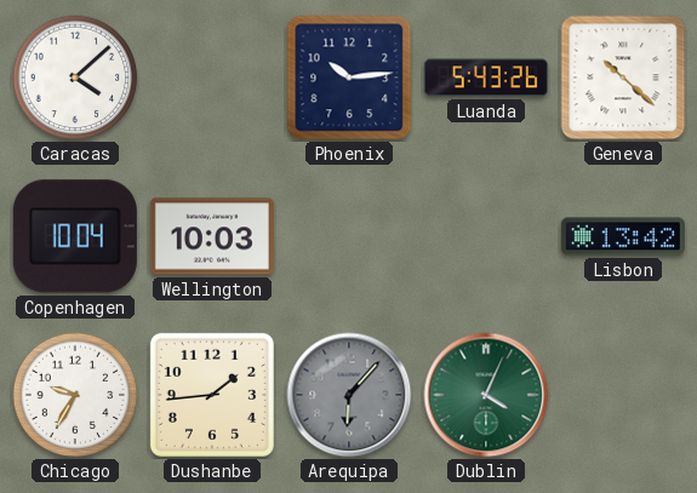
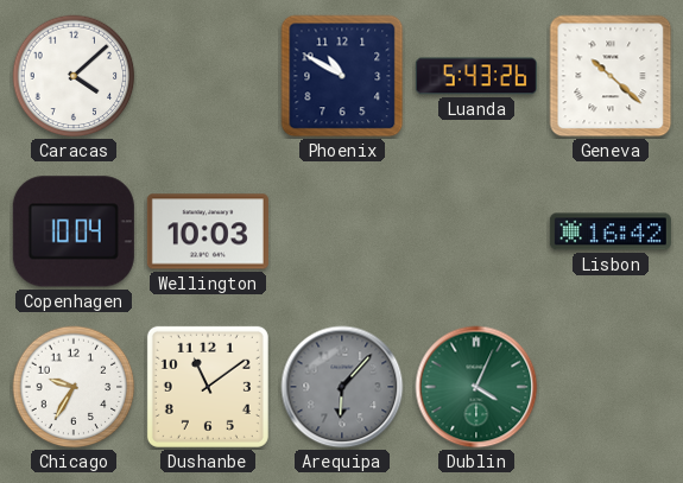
Phoenix: 10:14 -> 10:50
Lisbon: 13:42 -> 16:42
Dushanbe: 1:44 -> 11:09
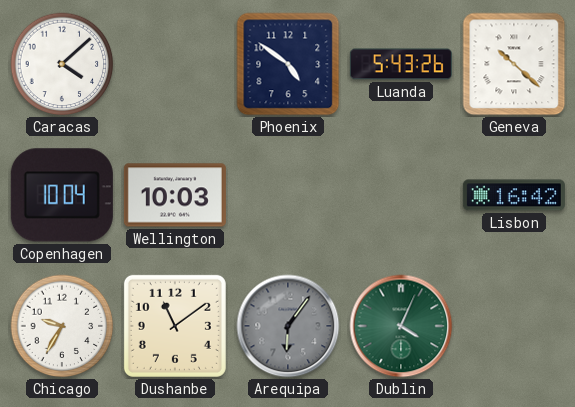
Phoenix: 10:50 -> 4:51
Arequipa: 6:07 -> 6:06
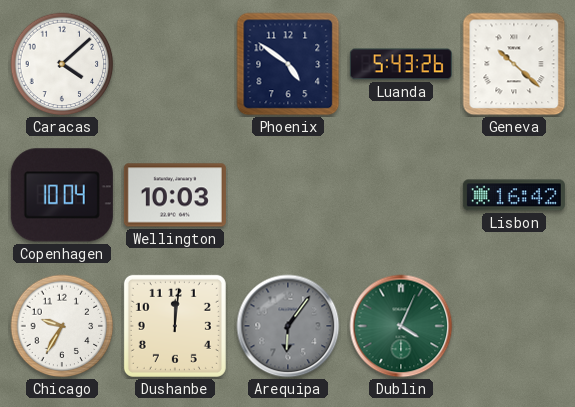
Dushanbe: 11:09 -> 12:01
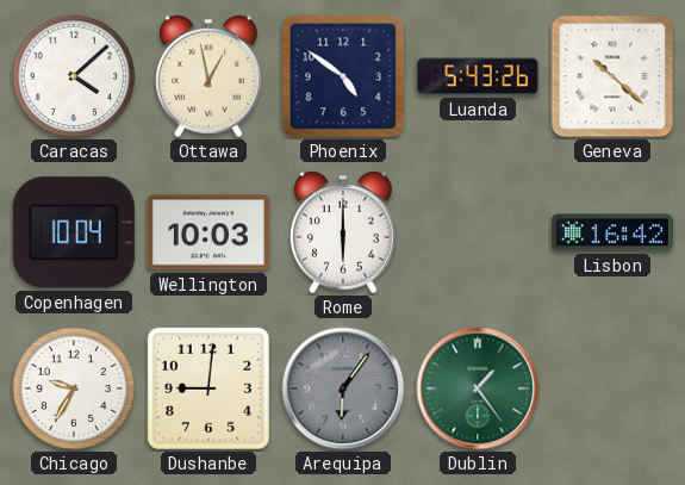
Ottawa: none -> 12:58
Rome: none -> 6:00
Dushanbe: 12:01 -> 9:01
Dublin: 4:04 -> 1:24
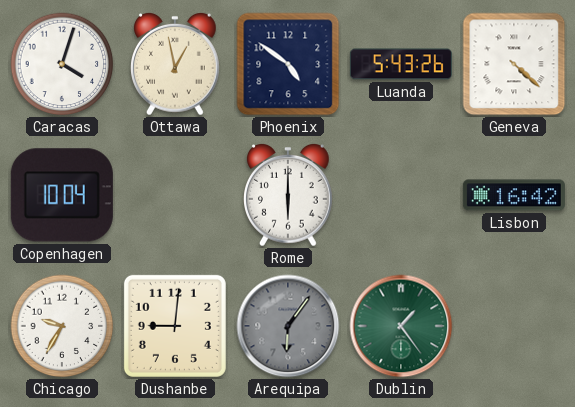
Caracas: 4:08 -> 4:03
Geneva: 10:22 -> 4:22
Wellington: 10:03 -> none
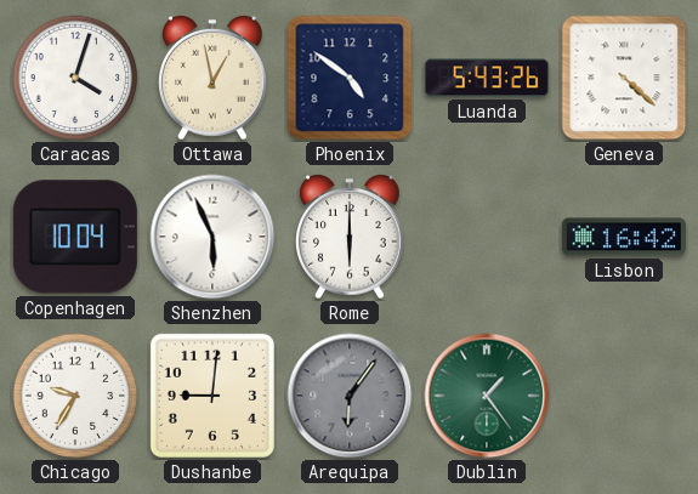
Shenzhen: none -> 5:56
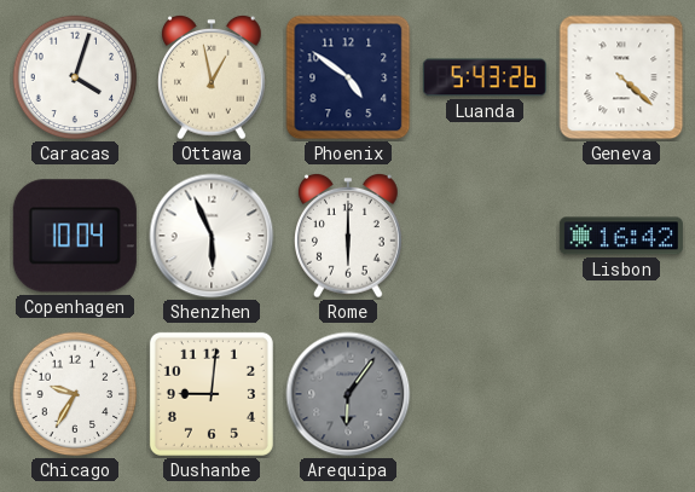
Dublin: 1:24 -> none
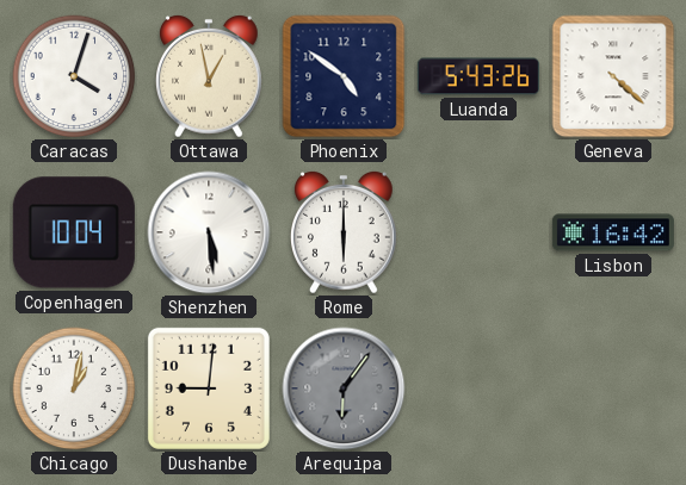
Shenzhen: 5:56 -> 5:29
Chicago: 9:35 -> 1:02
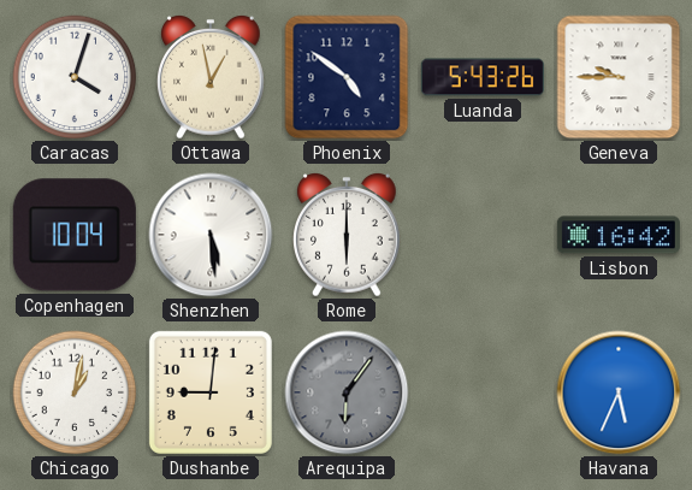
Geneva: 4:22 -> 9:45
Havana: none -> 5:34
